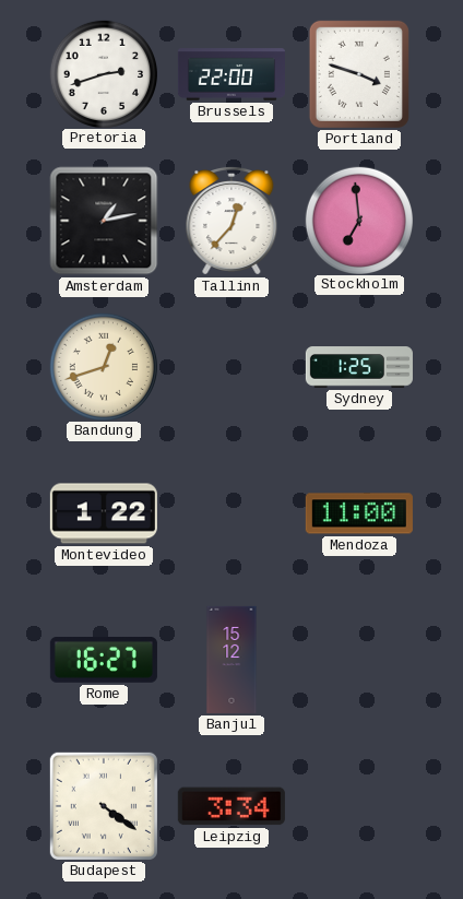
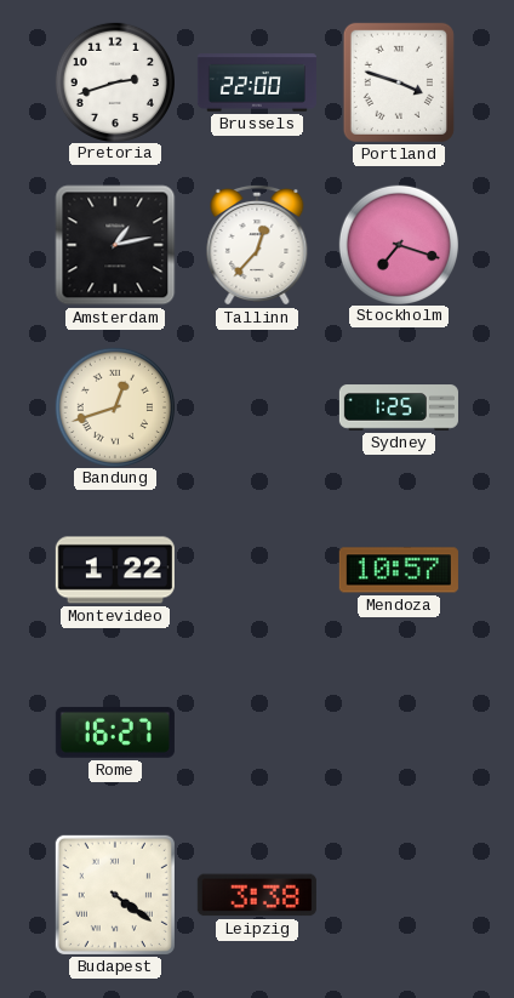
Stockholm: 6:59 -> 7:18
Mendoza: 11:00 -> 10:57
Banjul: 15:12 -> none
Leipzig: 3:34 -> 3:38
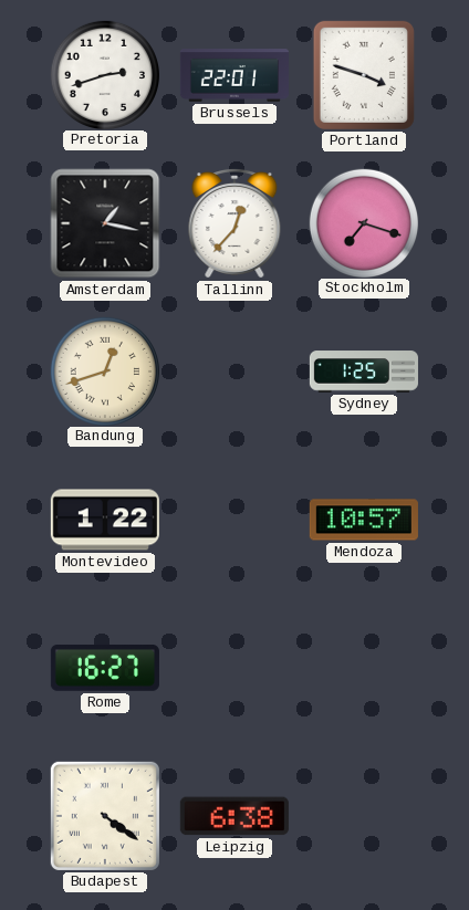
Brussels: 22:00 -> 22:01
Amsterdam: 1:13 -> 1:17
Leipzig: 3:38 -> 6:38
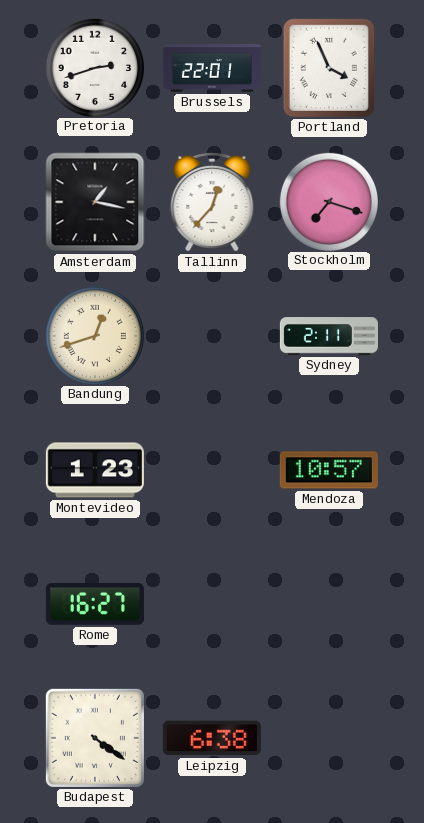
Portland: 3:48 -> 3:56
Sydney: 1:25 -> 2:11
Montevideo: 1:22 -> 1:23
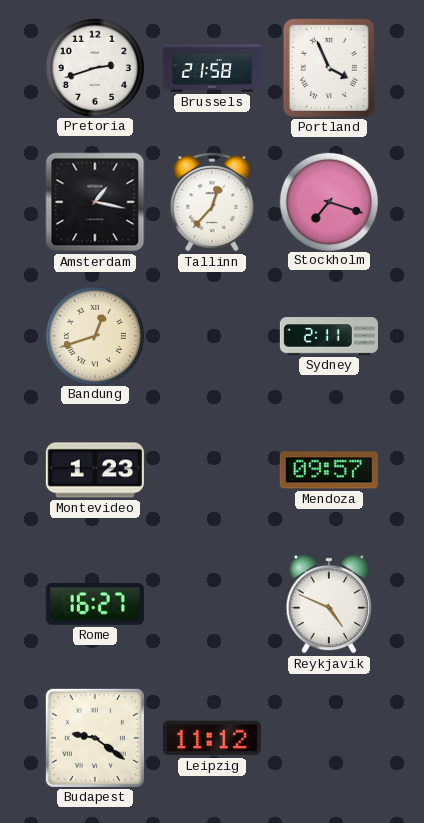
Brussels: 22:01 -> 21:58
Mendoza: 10:57 -> 09:57
Reykjavik: none -> 4:49
Budapest: 4:21 -> 9:21
Leipzig: 6:38 -> 11:12
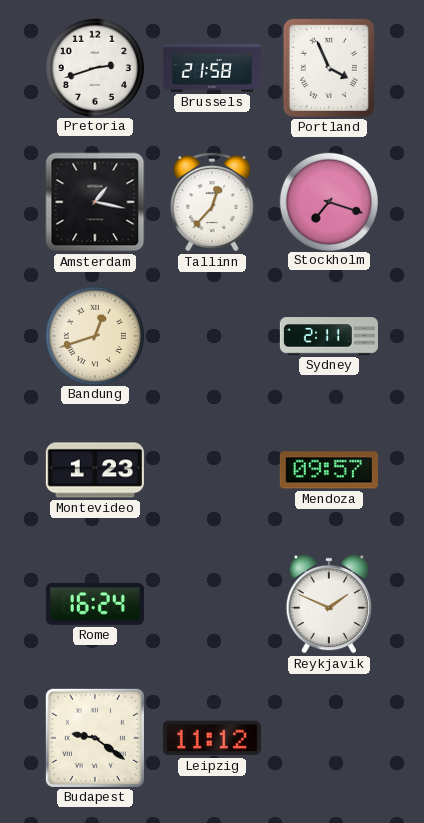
Rome: 16:27 -> 16:24
Reykjavik: 4:49 -> 1:49
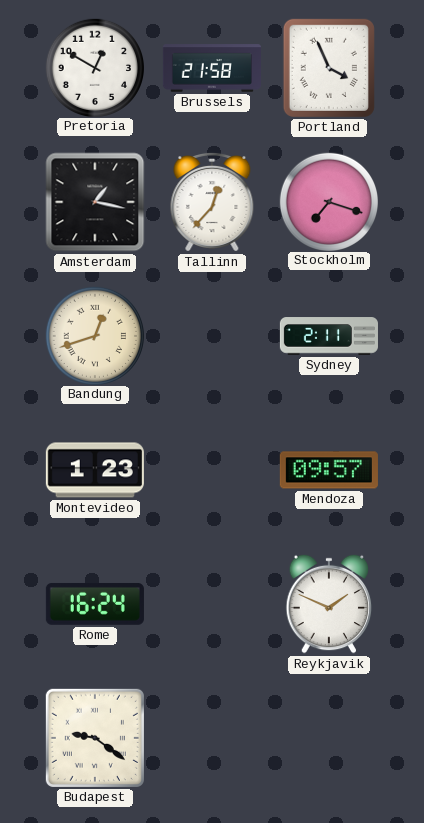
Pretoria: 2:42 -> 12:50
Leipzig: 11:12 -> none
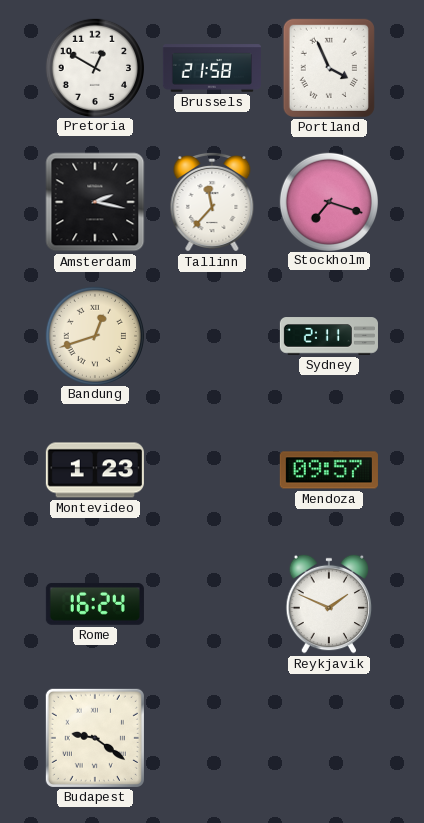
Amsterdam: 1:17 -> 2:17
Tallinn: 12:37 -> 11:37
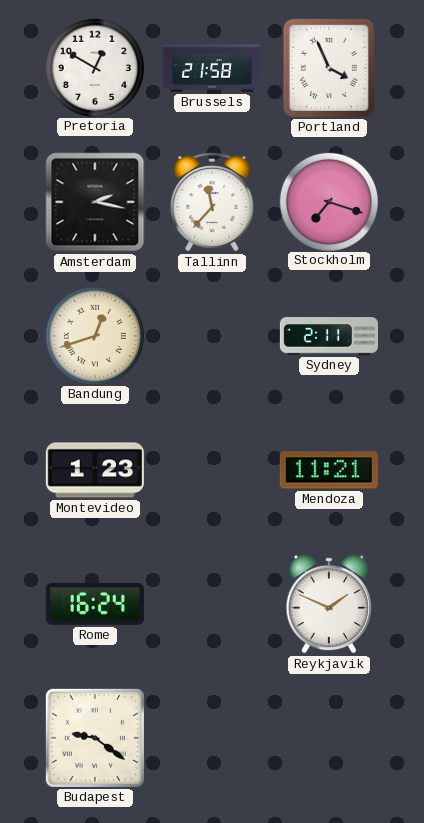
Mendoza: 09:57 -> 11:21
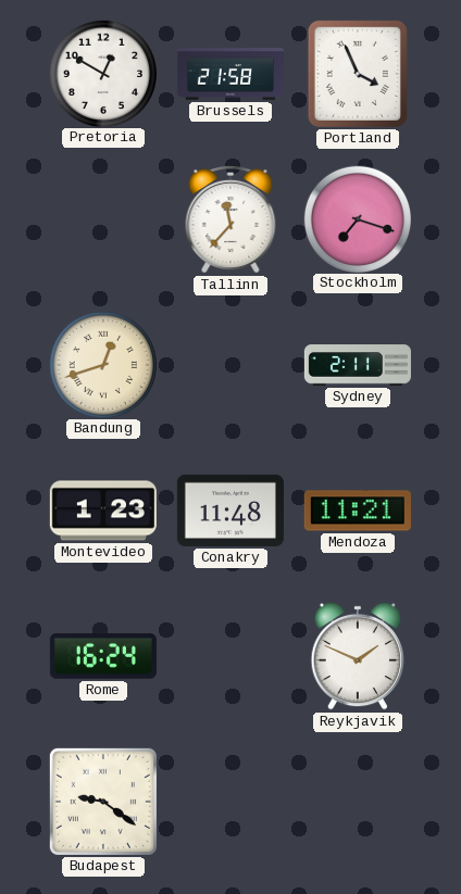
Amsterdam: 2:17 -> none
Conakry: none -> 11:48
